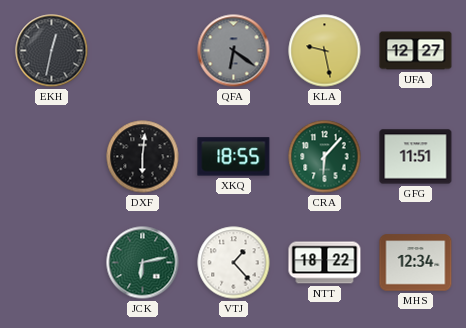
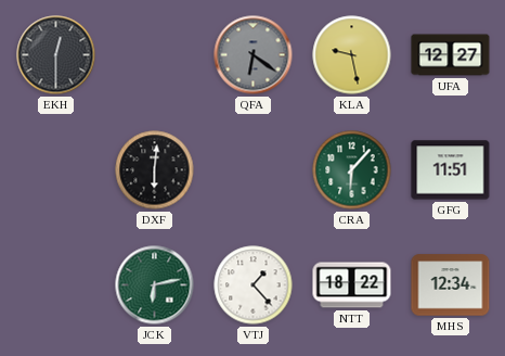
EKH: 12:32 -> 12:30
XKQ: 18:55 -> none
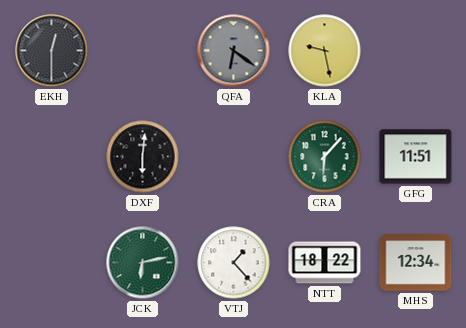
UFA: 12:27 -> none
